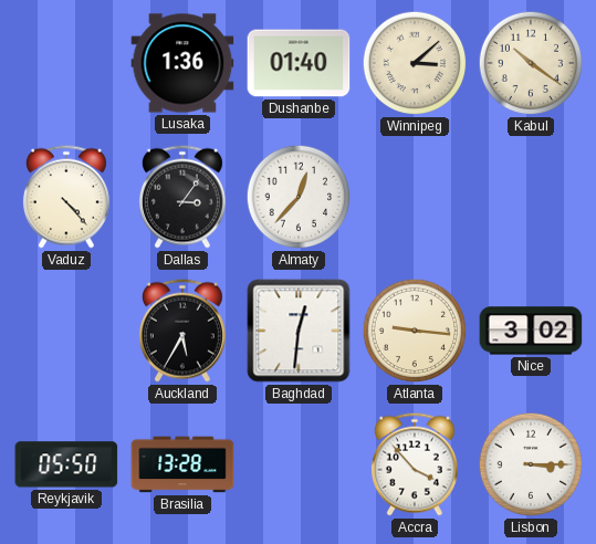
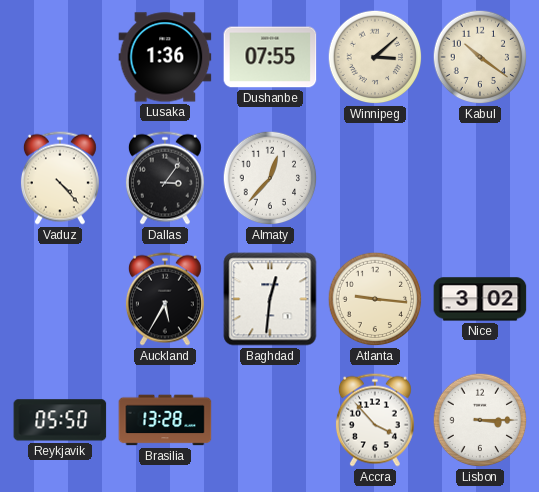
Dushanbe: 01:40 -> 07:55
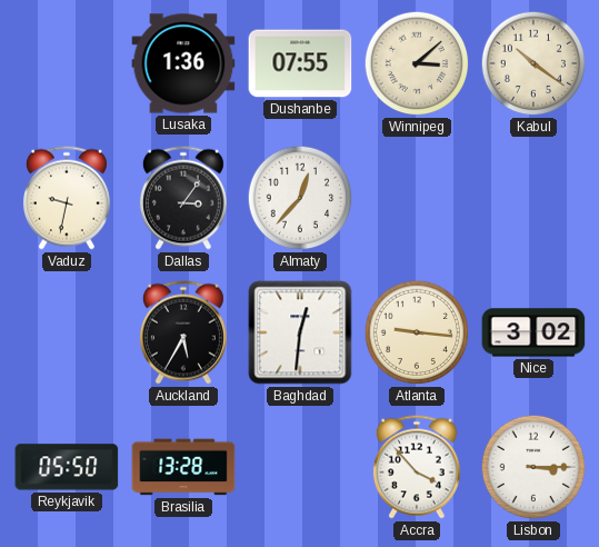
Vaduz: 4:23 -> 9:32
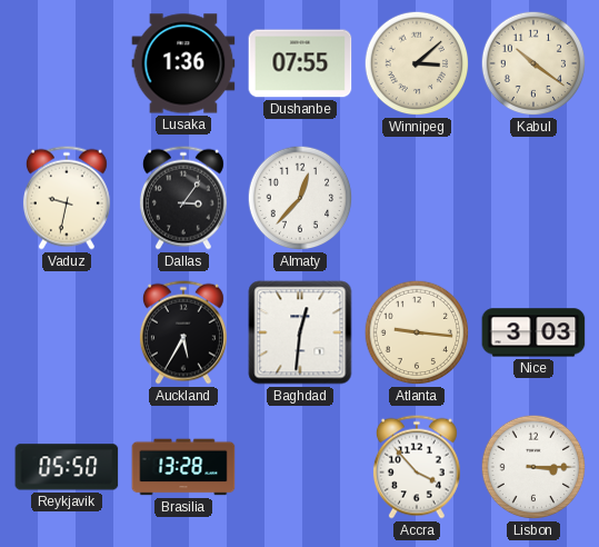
Nice: 3:02 -> 3:03
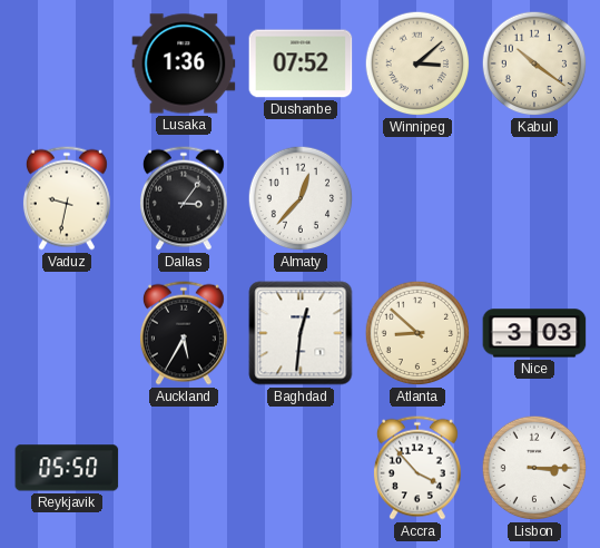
Dushanbe: 07:55 -> 07:52
Atlanta: 9:16 -> 8:52
Brasilia: 13:28 -> none
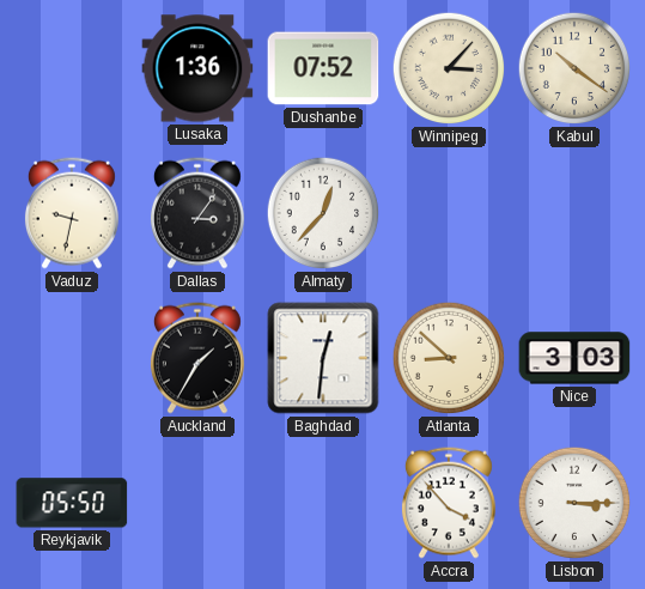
Winnipeg: 3:08 -> 3:07
Auckland: 5:35 -> 1:35
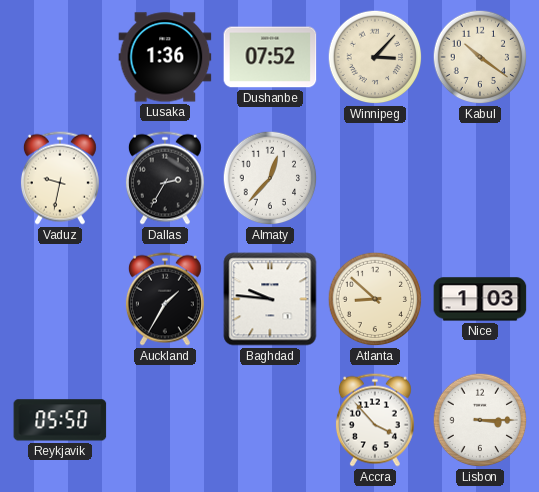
Dallas: 3:06 -> 2:35
Baghdad: 12:31 -> 9:46
Nice: 3:03 -> 1:03
